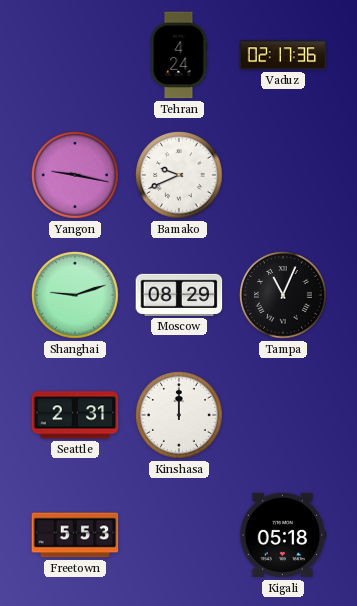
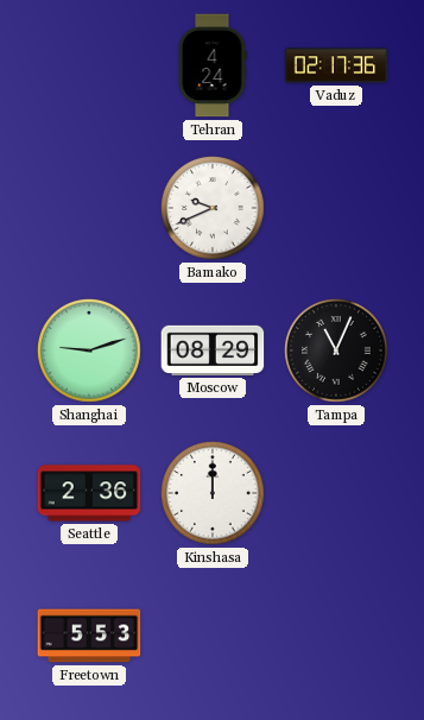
Yangon: 9:17 -> none
Seattle: 2:31 -> 2:36
Kigali: 05:18 -> none
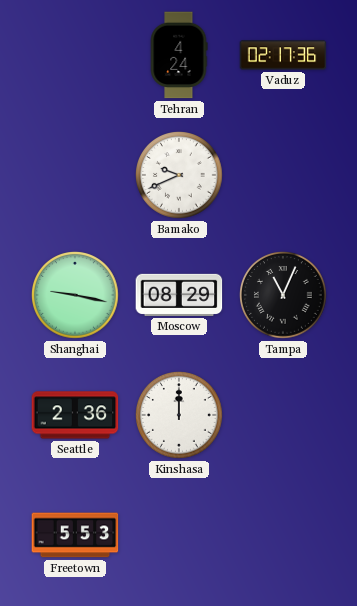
Shanghai: 9:12 -> 9:17
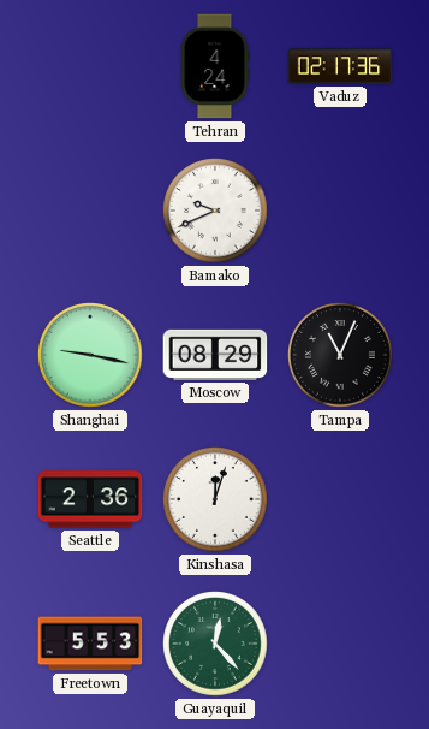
Kinshasa: 12:00 -> 12:03
Guayaquil: none -> 12:23
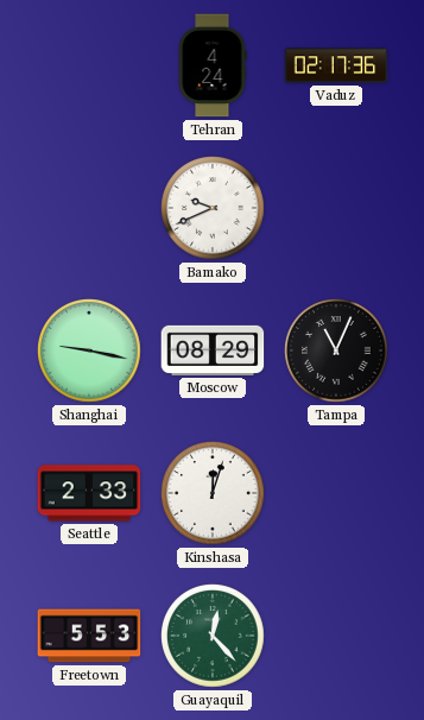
Seattle: 2:36 -> 2:33
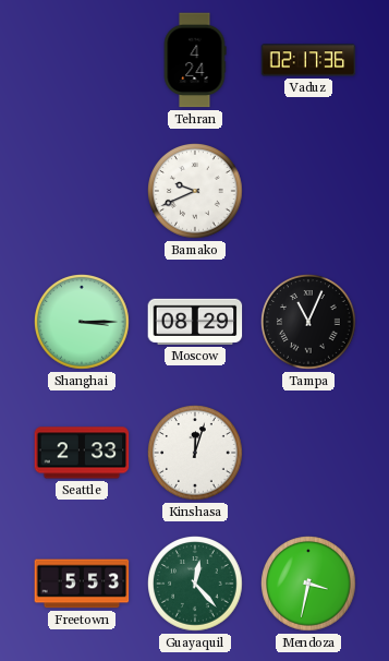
Shanghai: 9:17 -> 3:15
Mendoza: none -> 3:32
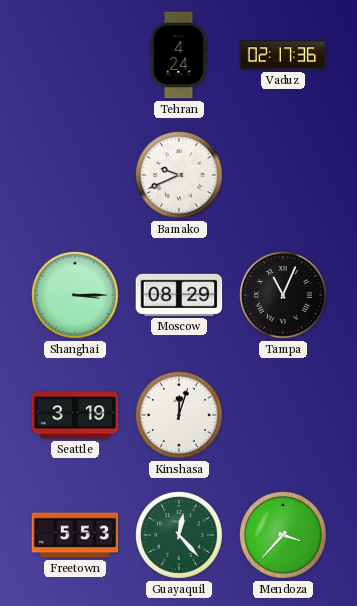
Seattle: 2:33 -> 3:19
Mendoza: 3:32 -> 3:37
